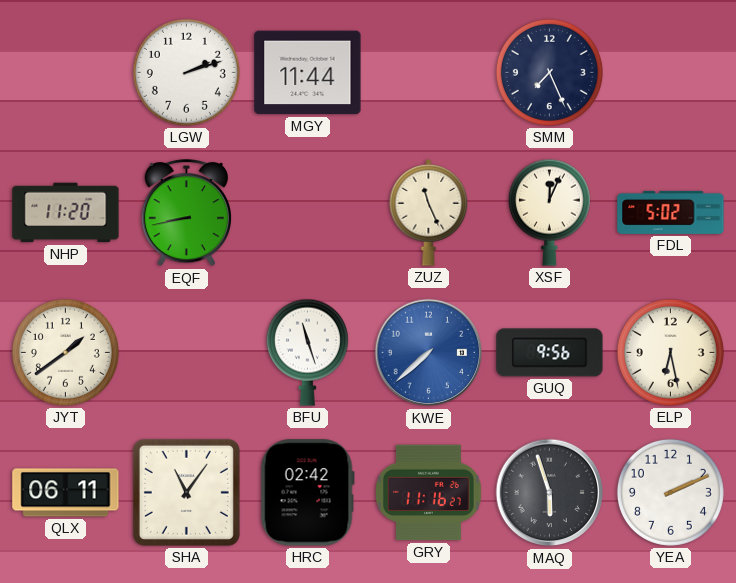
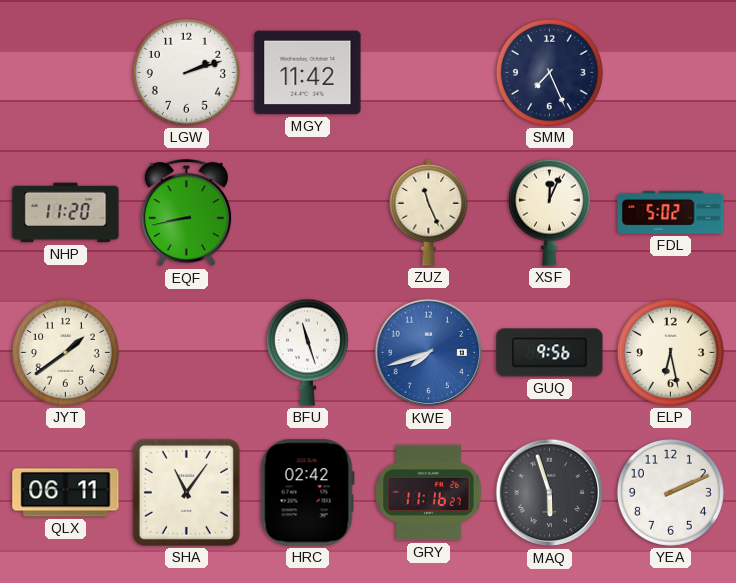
MGY: 11:44 -> 11:42
KWE: 7:38 -> 7:42
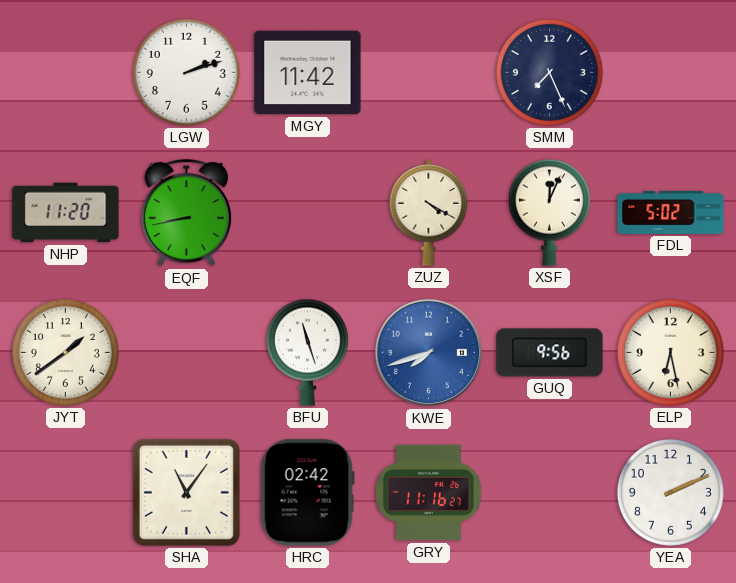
ZUZ: 11:26 -> 4:20
QLX: 06:11 -> none
MAQ: 5:57 -> none
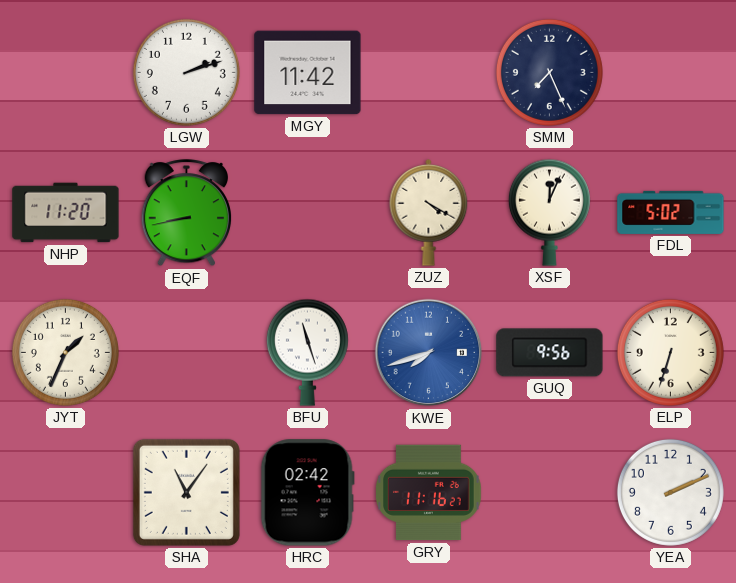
JYT: 1:39 -> 1:34
ELP: 6:28 -> 6:33
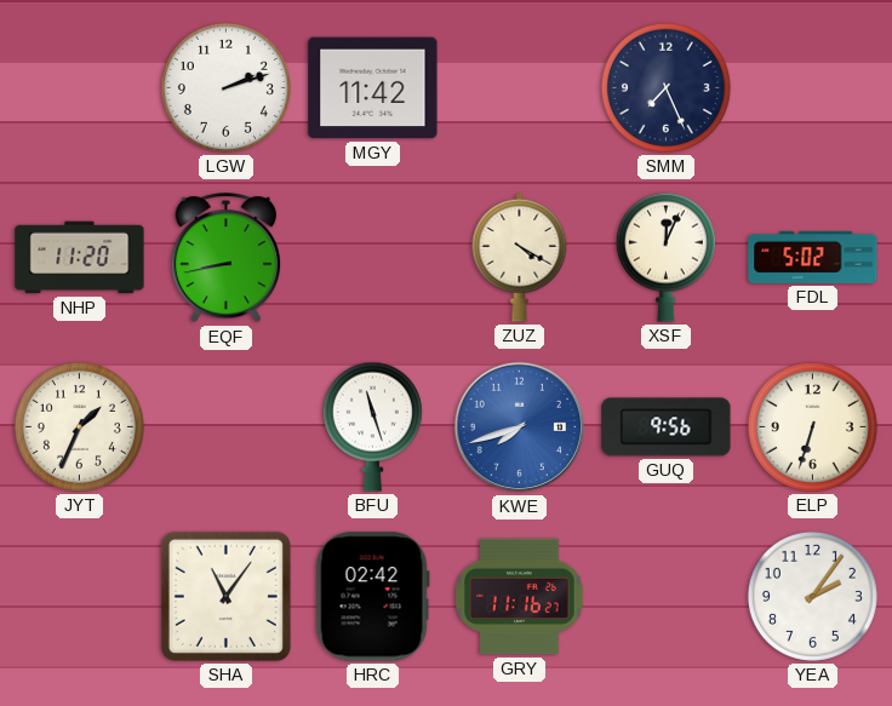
YEA: 2:11 -> 2:06
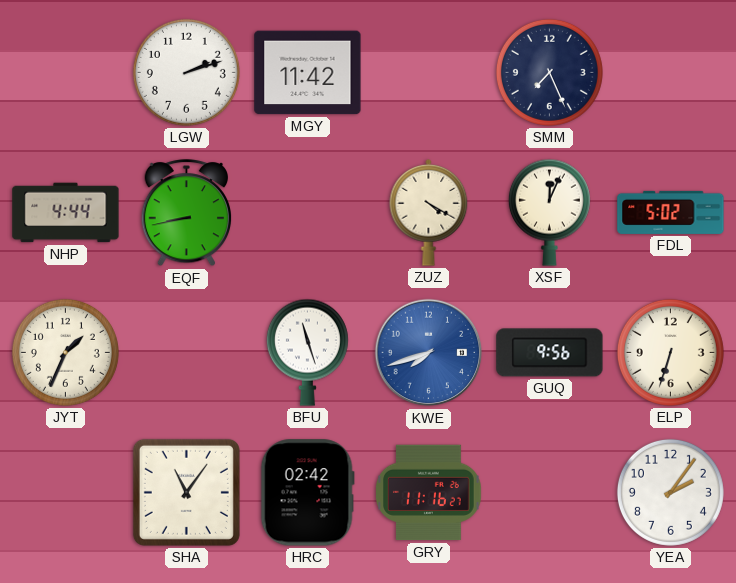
NHP: 11:20 -> 4:44
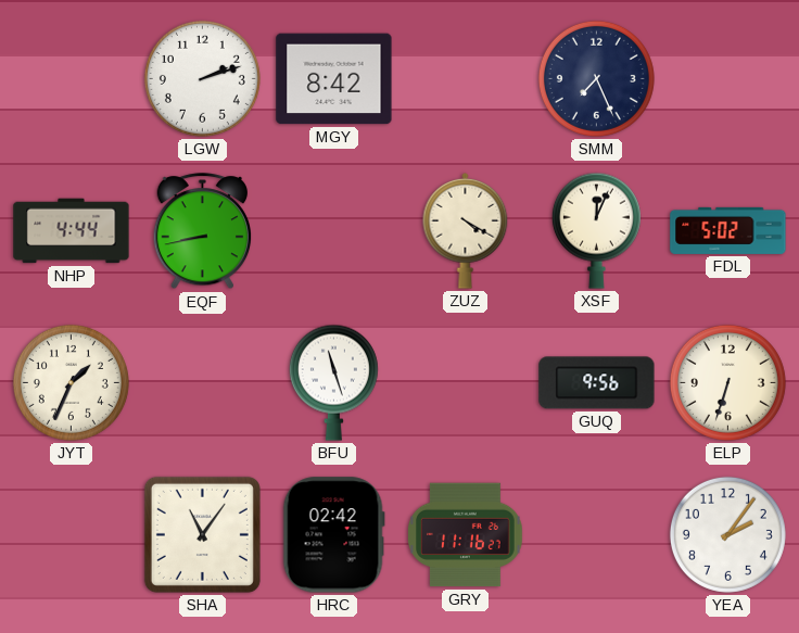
MGY: 11:42 -> 8:42
KWE: 7:42 -> none
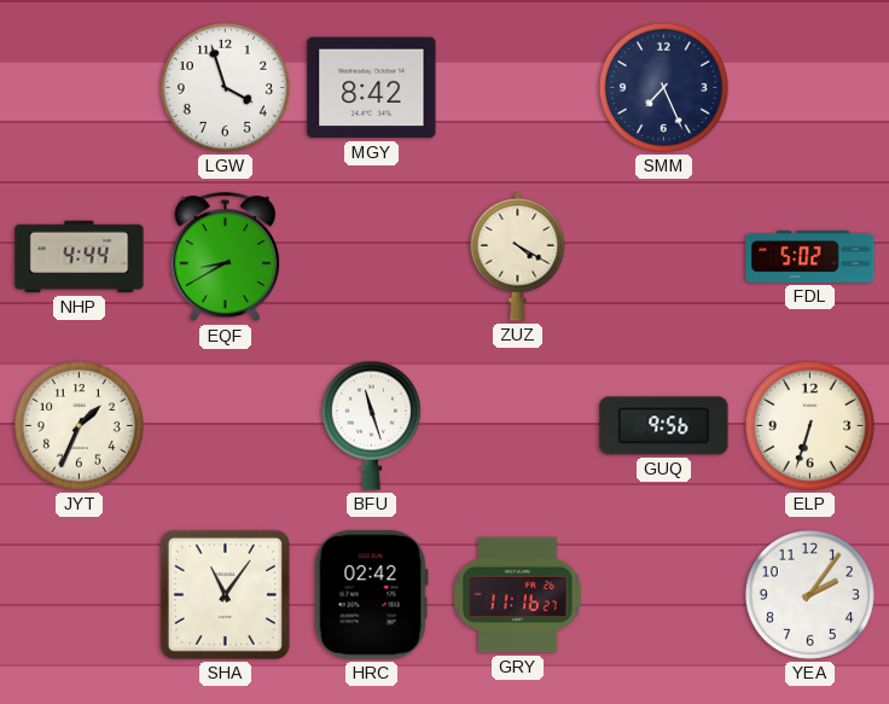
LGW: 2:12 -> 3:57
EQF: 8:43 -> 8:40
XSF: 12:04 -> none
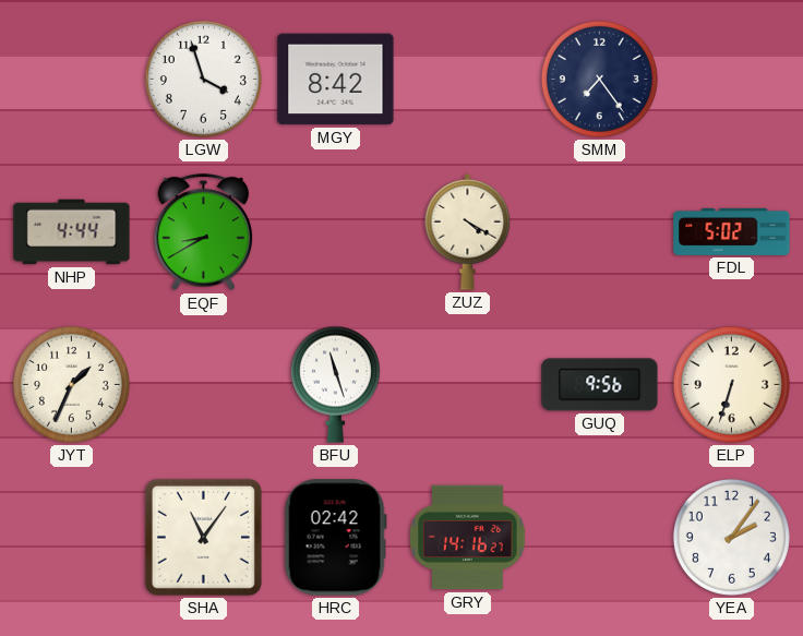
SMM: 7:26 -> 7:24
GRY: 11:16 -> 14:16
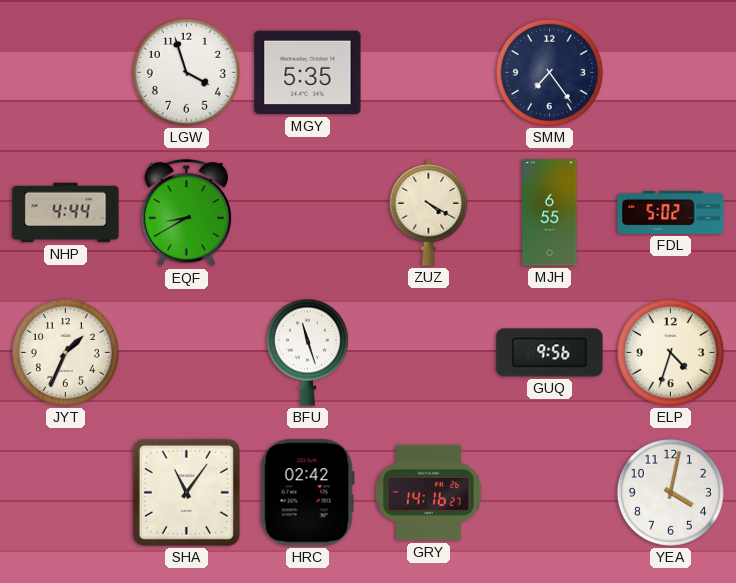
MGY: 8:42 -> 5:35
MJH: none -> 6:55
ELP: 6:33 -> 4:33
YEA: 2:06 -> 4:02
